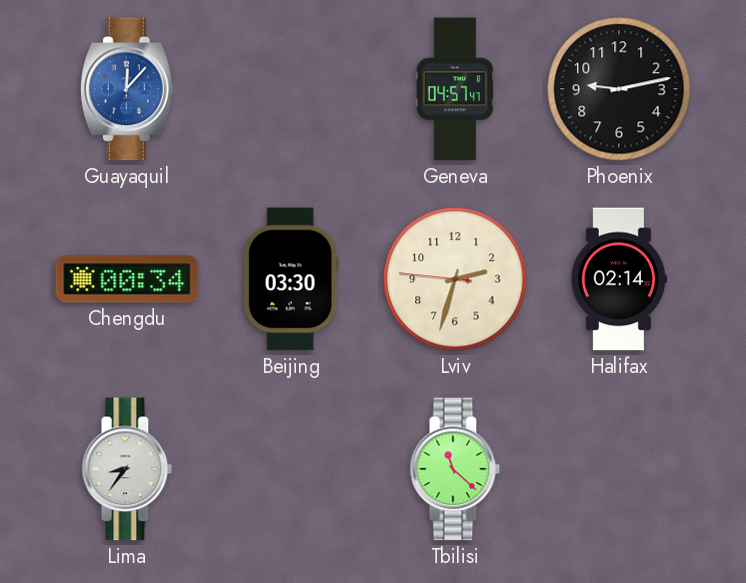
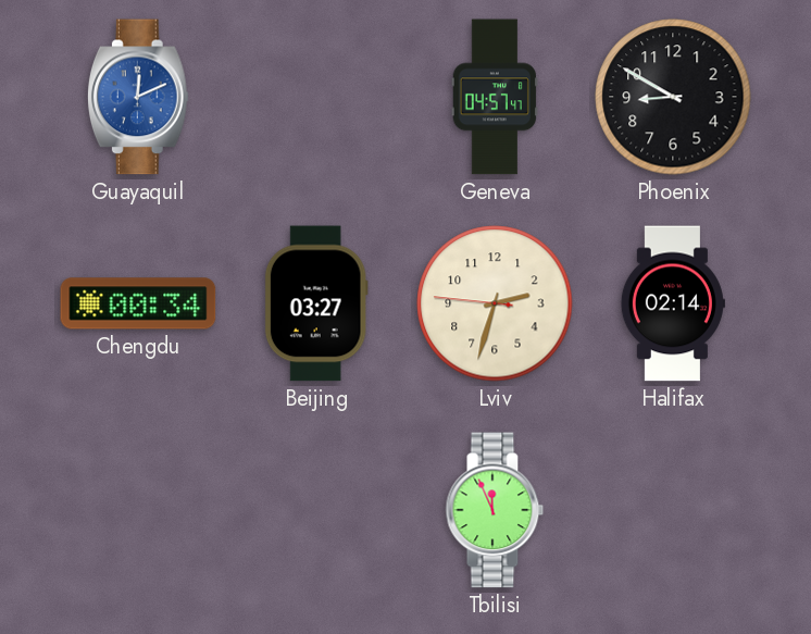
Guayaquil: 12:07 -> 12:11
Phoenix: 9:13 -> 8:50
Beijing: 03:30 -> 03:27
Lima: 8:36 -> none
Tbilisi: 11:22 -> 11:56
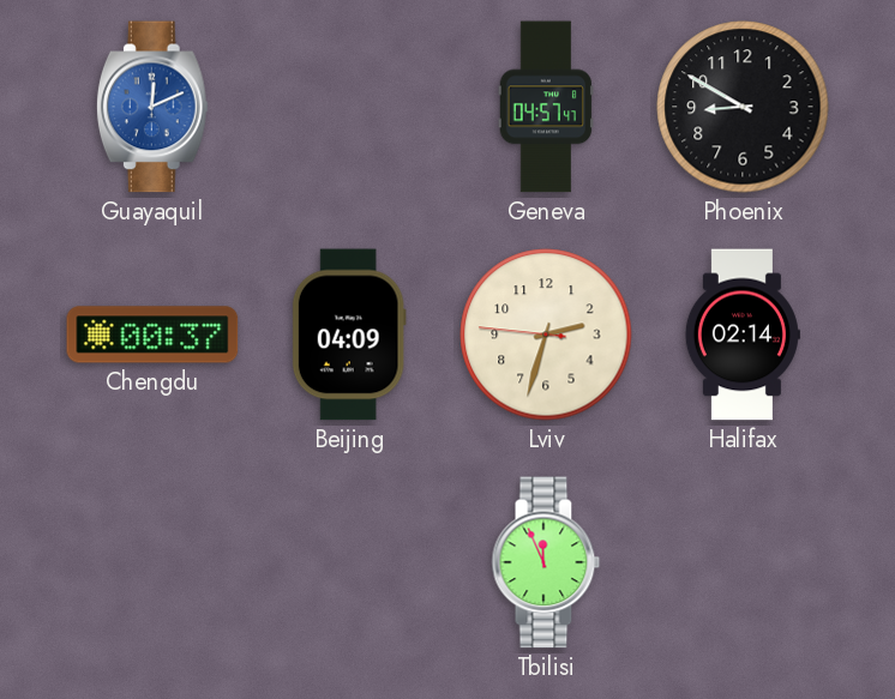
Chengdu: 00:34 -> 00:37
Beijing: 03:27 -> 04:09
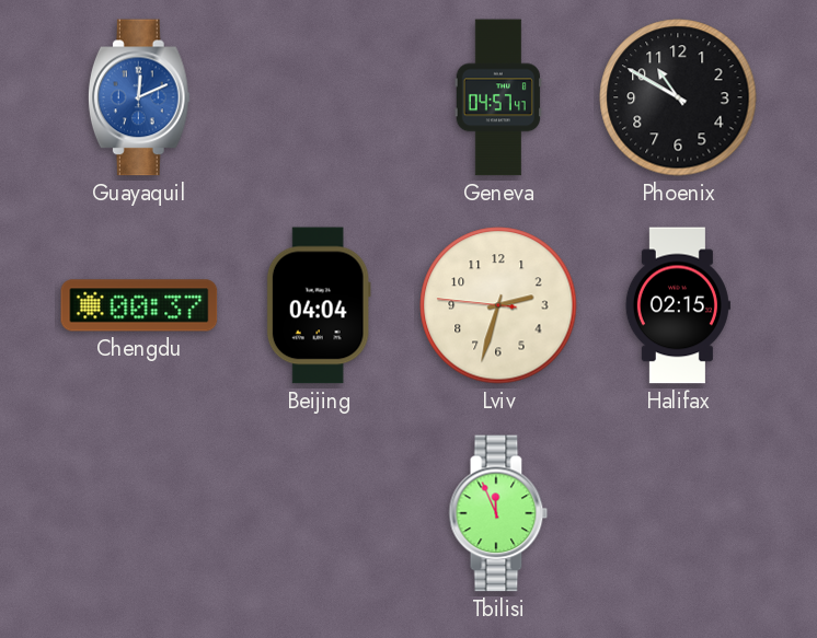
Phoenix: 8:50 -> 10:50
Beijing: 04:09 -> 04:04
Halifax: 02:14 -> 02:15
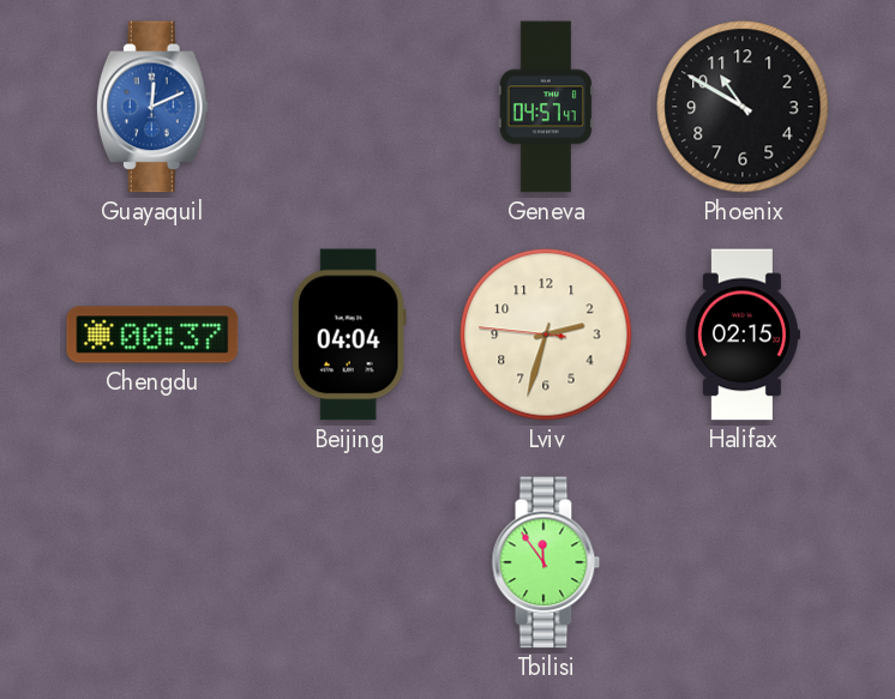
Tbilisi: 11:56 -> 11:54
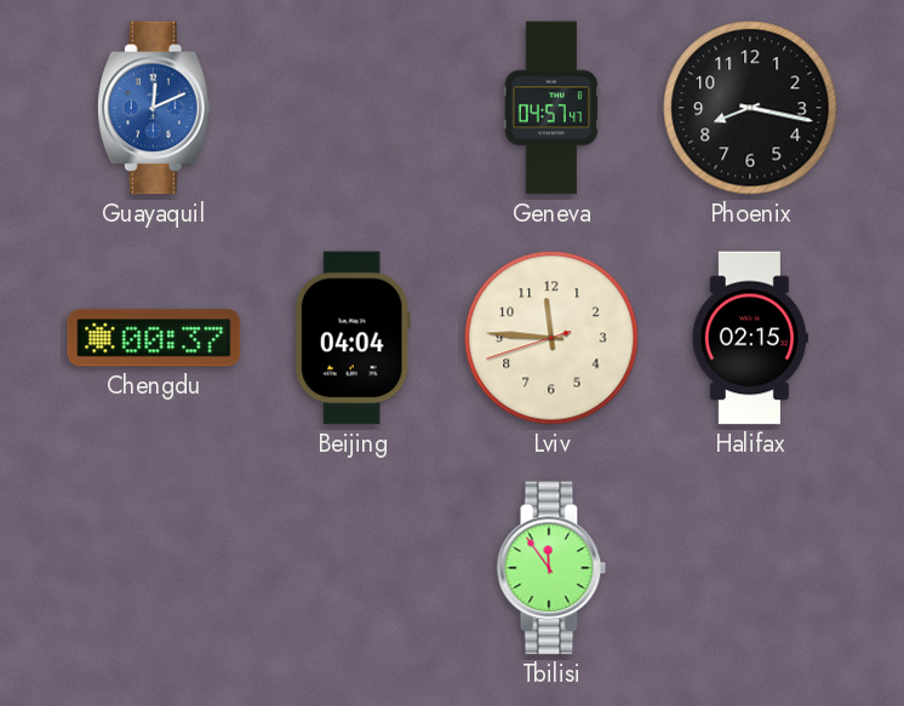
Phoenix: 10:50 -> 8:17
Lviv: 2:32 -> 11:45
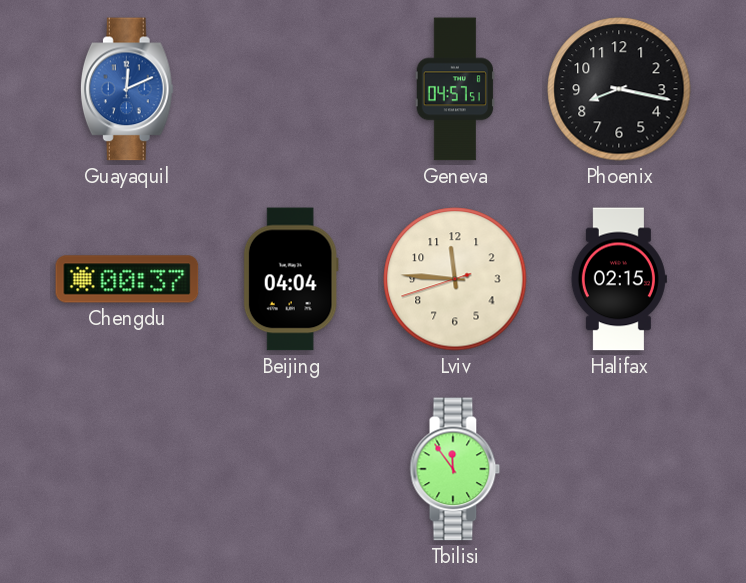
Geneva: 04:57:47 -> 04:57:51
